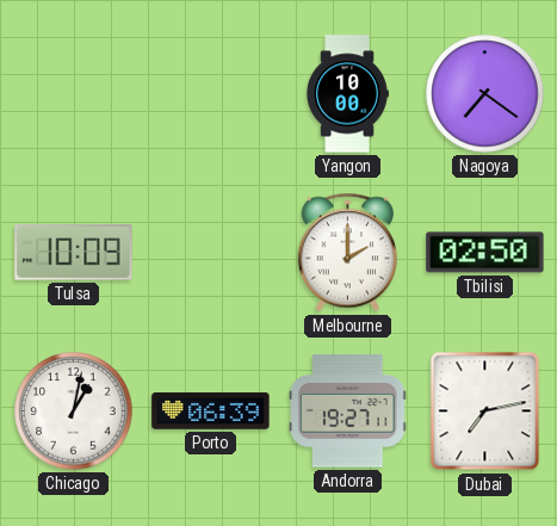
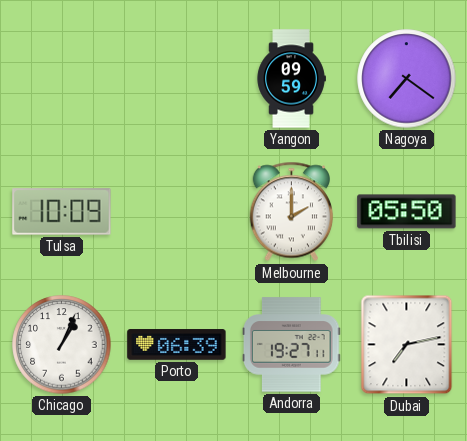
Yangon: 10:00 -> 09:59
Tbilisi: 02:50 -> 05:50
Chicago: 1:02 -> 1:04
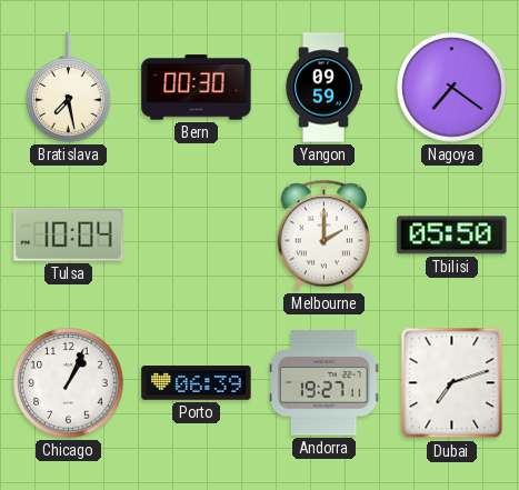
Bratislava: none -> 7:28
Bern: none -> 00:30
Tulsa: 10:09 -> 10:04
Dubai: 7:13 -> 7:12
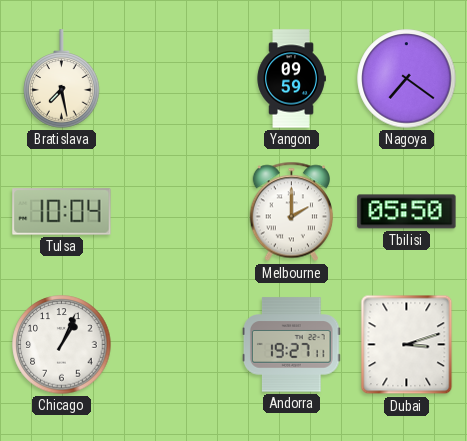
Bern: 00:30 -> none
Porto: 06:39 -> none
Dubai: 7:12 -> 3:12
